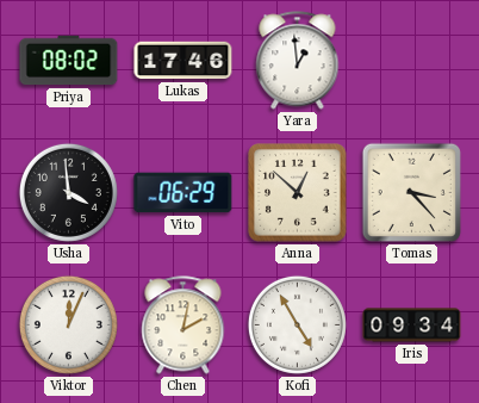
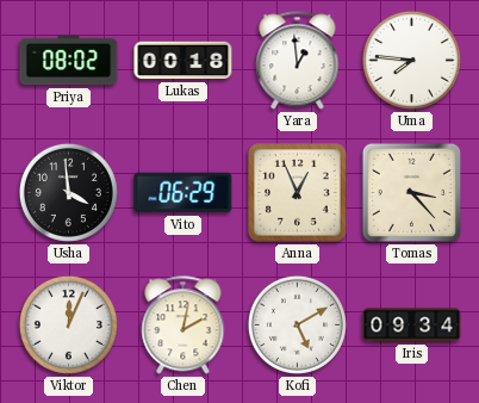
Lukas: 17:46 -> 00:18
Uma: none -> 7:46
Anna: 12:52 -> 12:56
Kofi: 4:55 -> 5:10
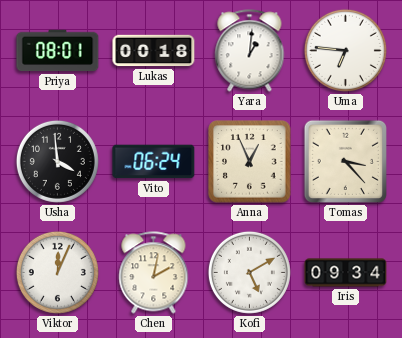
Priya: 08:02 -> 08:01
Yara: 12:59 -> 1:01
Uma: 7:46 -> 6:46
Vito: 06:29 -> 06:24
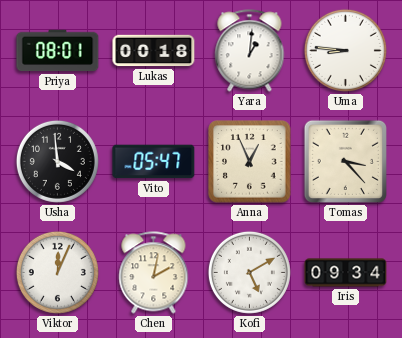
Uma: 6:46 -> 8:46
Vito: 06:24 -> 05:47
